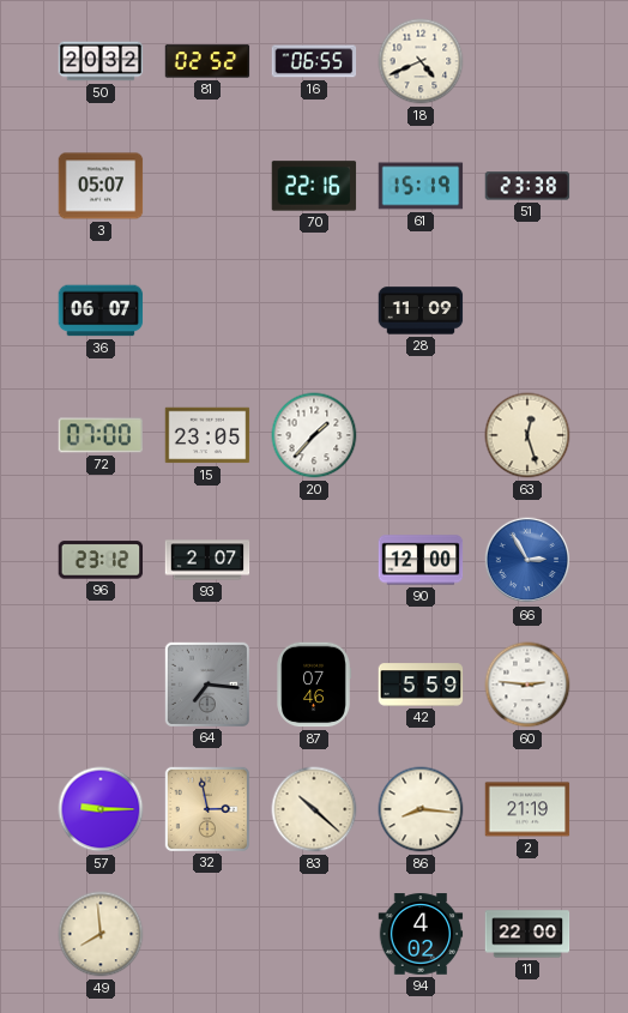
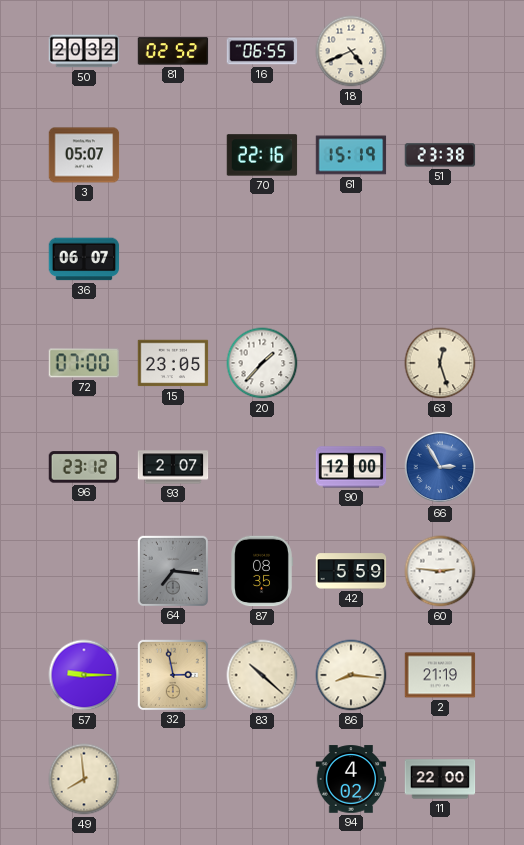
28: 11:09 -> none
87: 07:46 -> 08:35
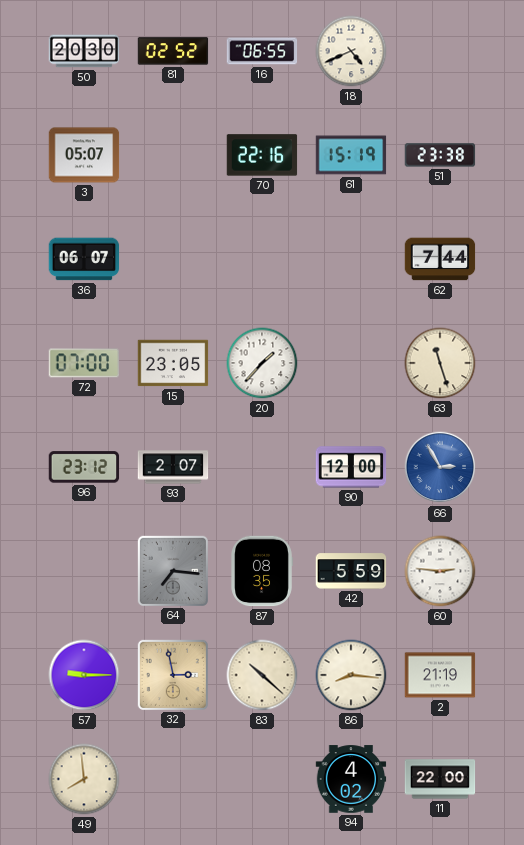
50: 20:32 -> 20:30
62: none -> 7:44
63: 12:27 -> 11:27
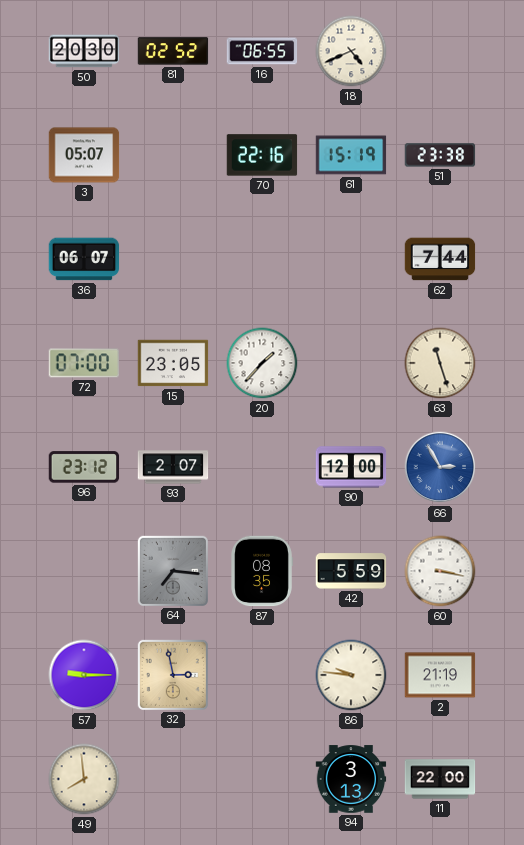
60: 2:46 -> 3:17
83: 10:22 -> none
86: 8:16 -> 9:46
94: 4:02 -> 3:13
